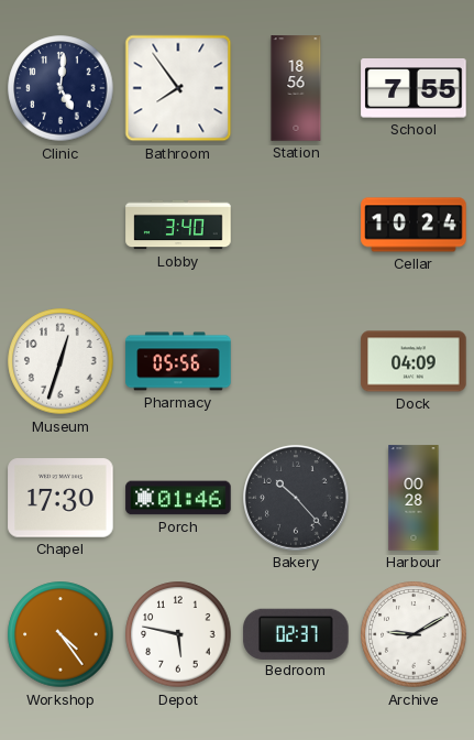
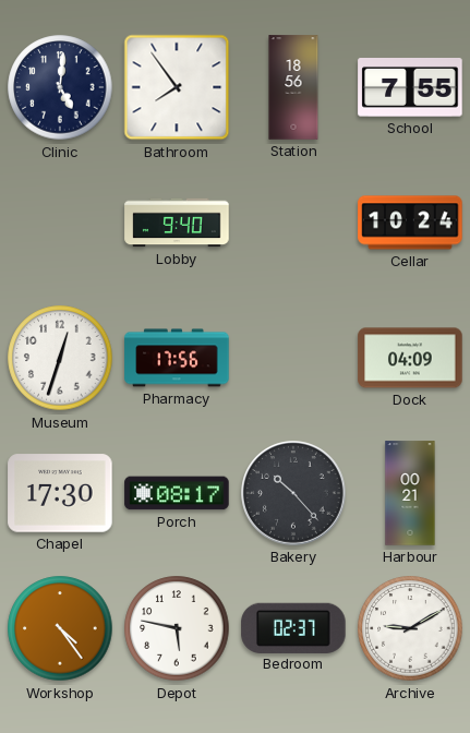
Lobby: 3:40 -> 9:40
Pharmacy: 05:56 -> 17:56
Porch: 01:46 -> 08:17
Harbour: 00:28 -> 00:21
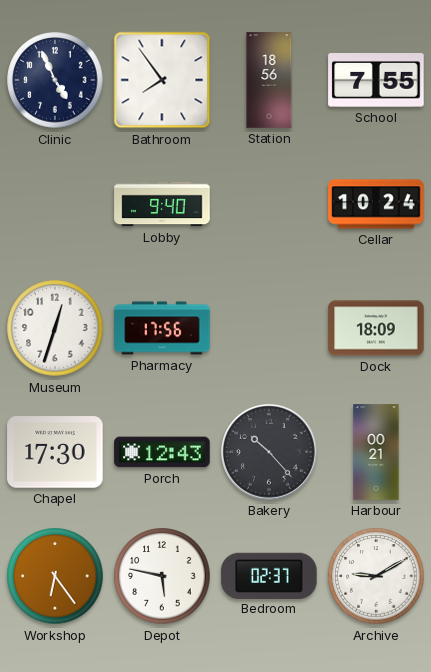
Clinic: 5:01 -> 4:56
Dock: 04:09 -> 18:09
Porch: 08:17 -> 12:43
Workshop: 4:24 -> 6:24
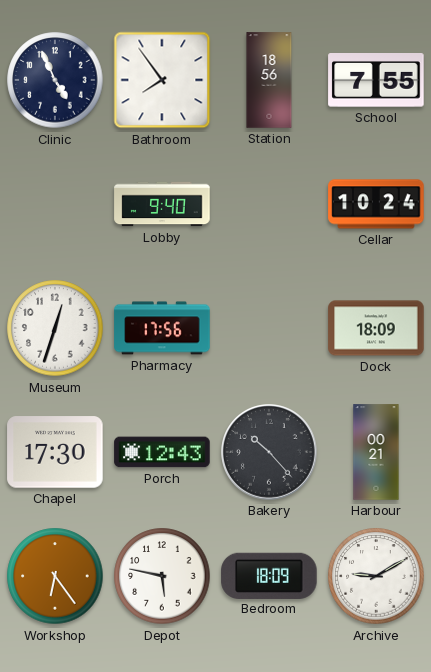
Bedroom: 02:37 -> 18:09
